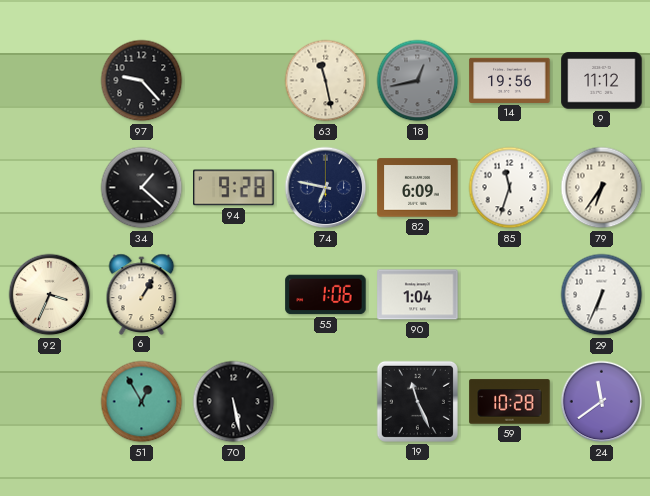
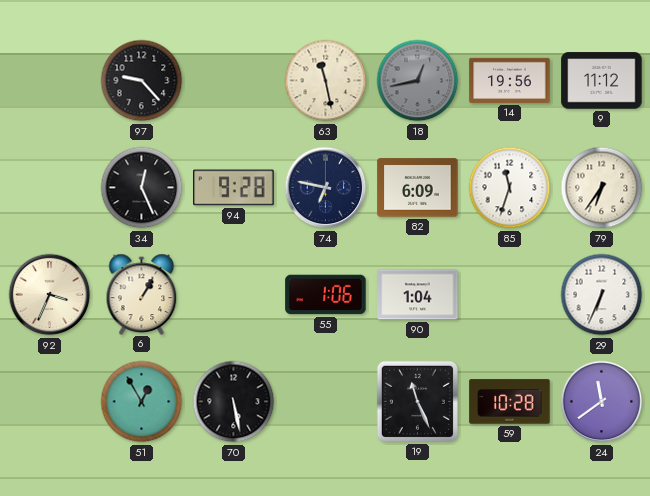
34: 1:22 -> 12:26
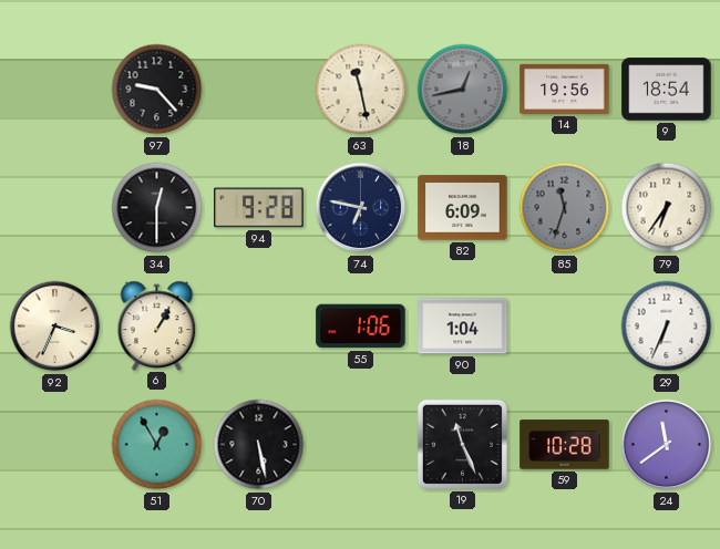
9: 11:12 -> 18:54
34: 12:26 -> 12:30
85 dial: white -> grey
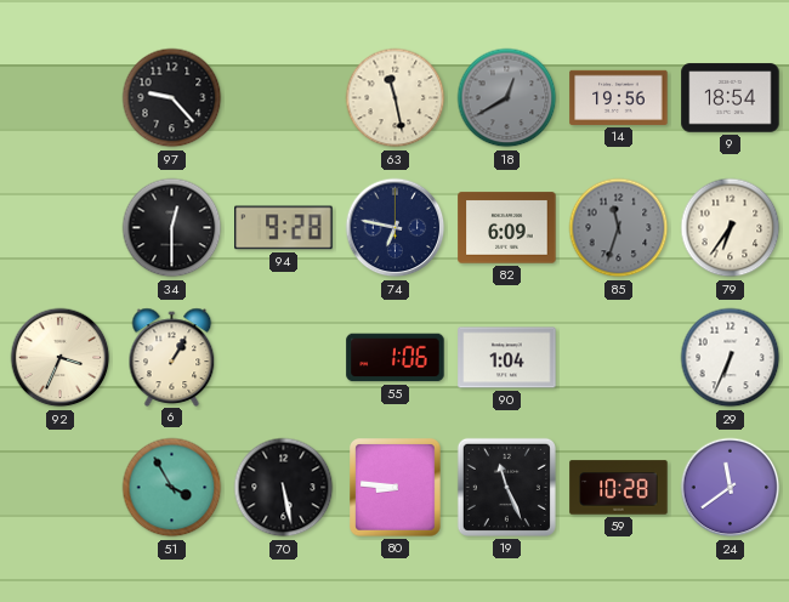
18: 12:43 -> 12:40
51: 12:55 -> 3:55
80: none -> 8:46
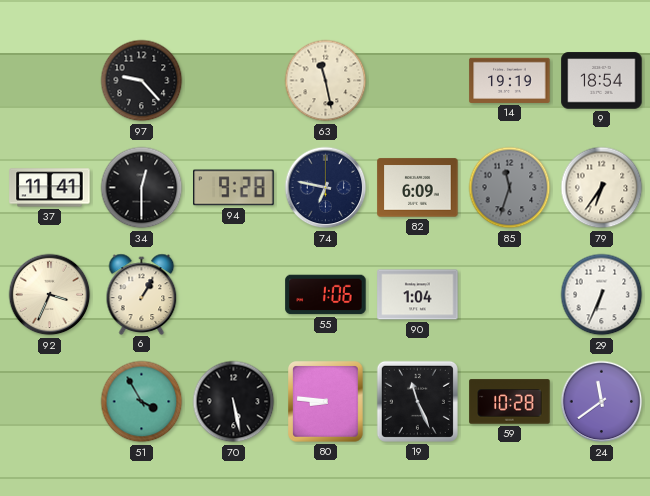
18: 12:40 -> none
14: 19:56 -> 19:19
37: none -> 11:41
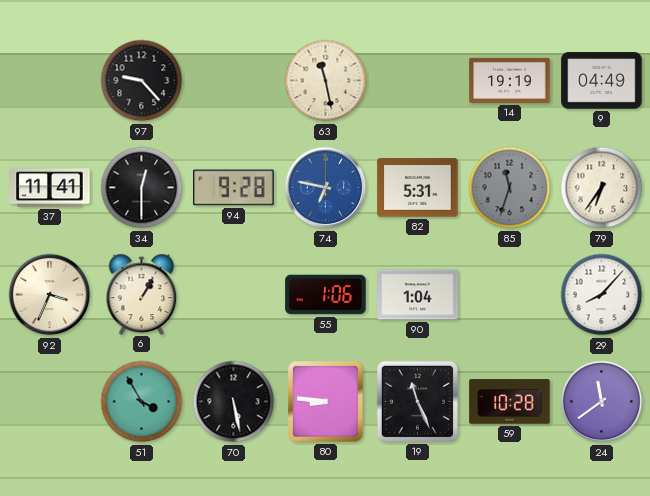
9: 18:54 -> 04:49
74 dial: navy -> blue
82: 6:09 -> 5:31
29: 6:34 -> 8:07
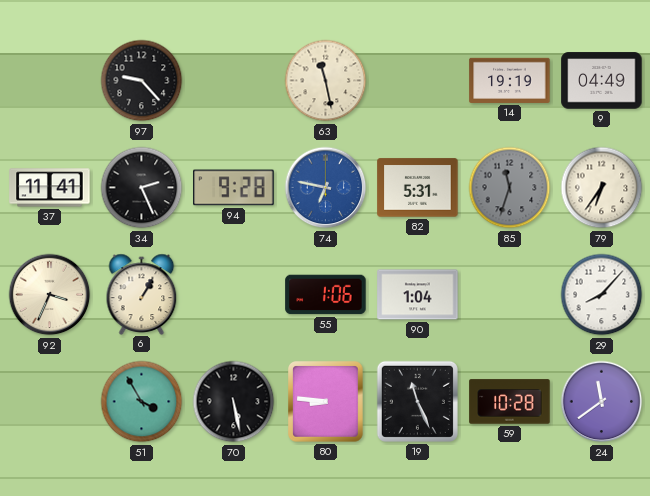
34: 12:30 -> 2:26
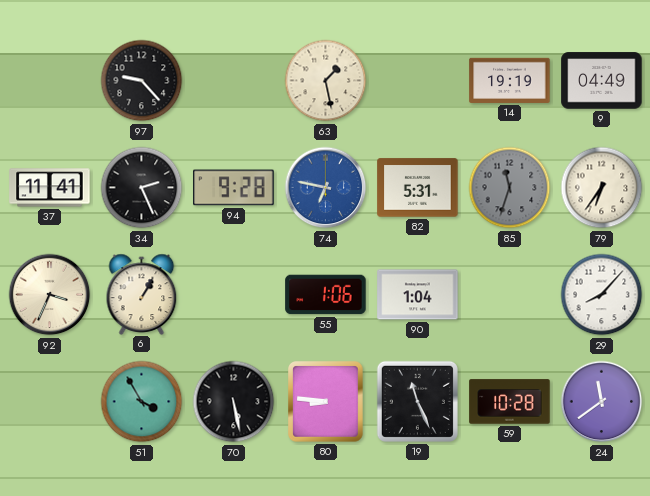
63: 11:28 -> 1:28
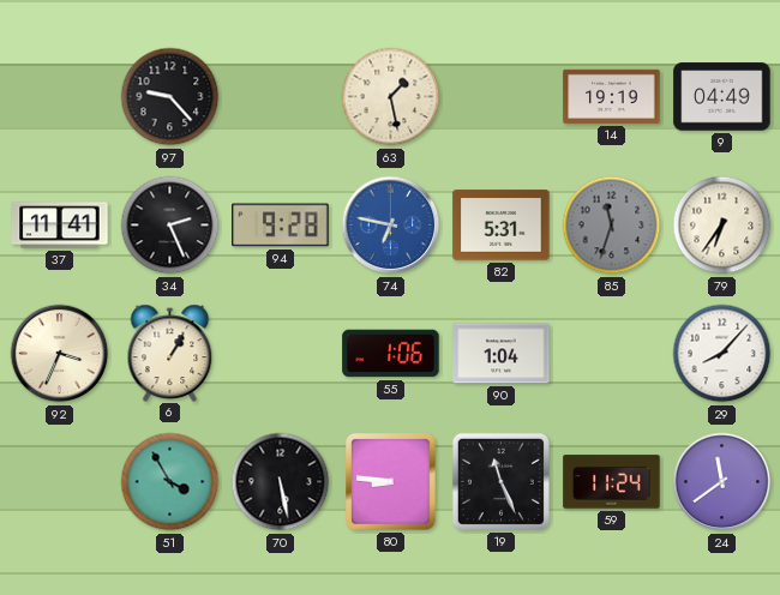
59: 10:28 -> 11:24
